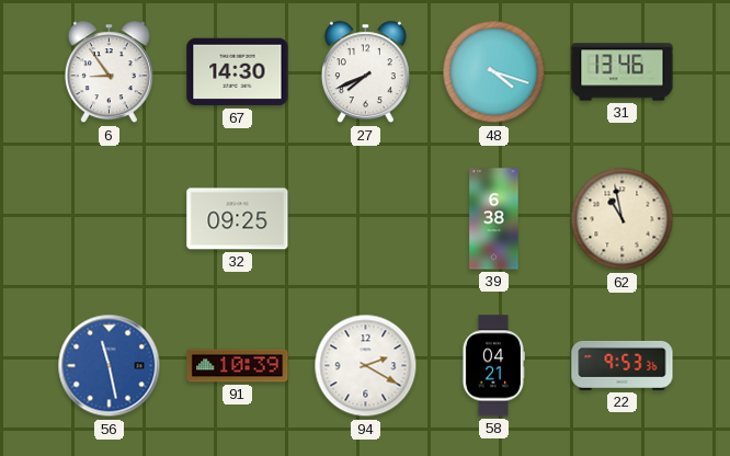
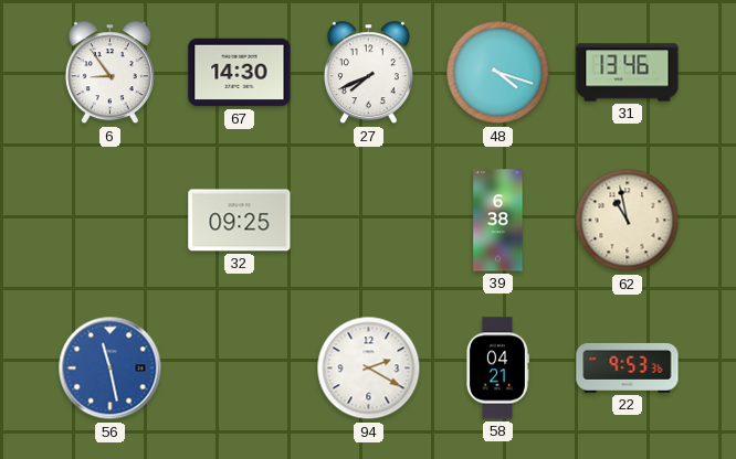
91: 10:39 -> none
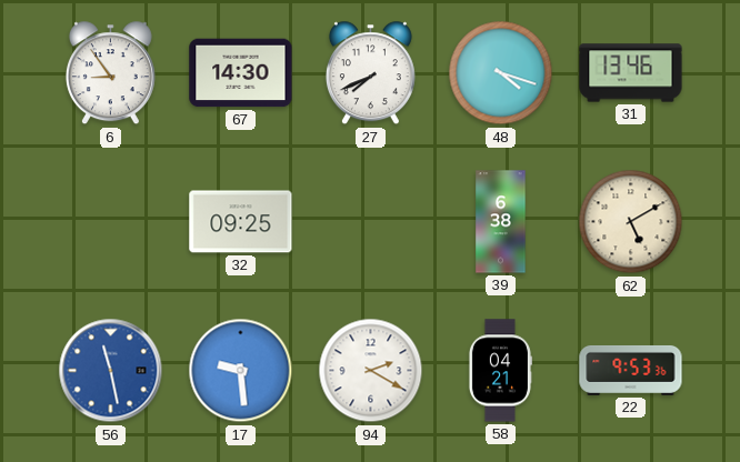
62: 10:58 -> 5:10
17: none -> 9:29
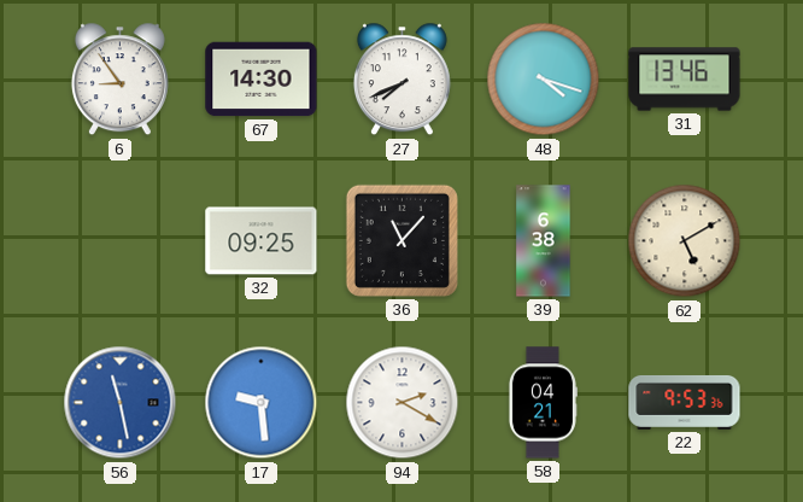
36: none -> 11:07
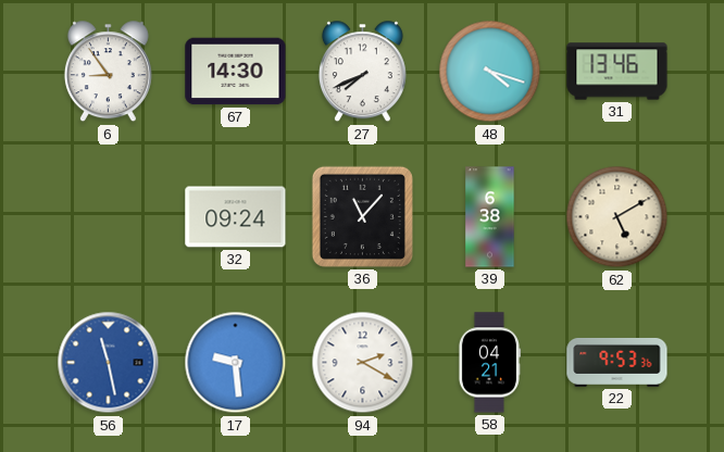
32: 09:25 -> 09:24
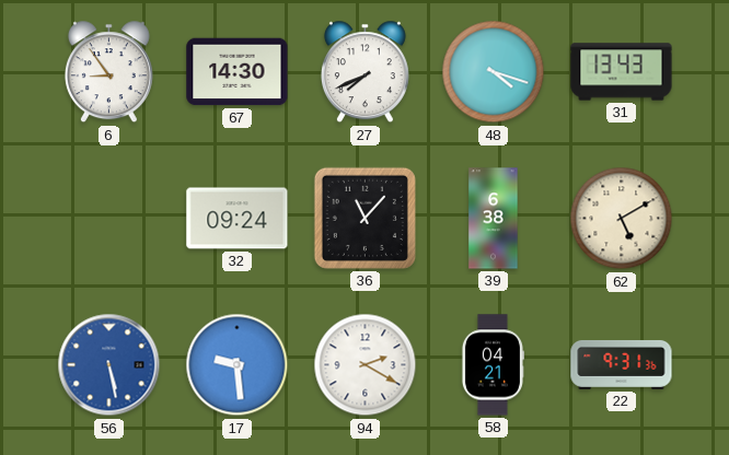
31: 13:46 -> 13:43
56: 11:28 -> 5:28
22: 9:53 -> 9:31
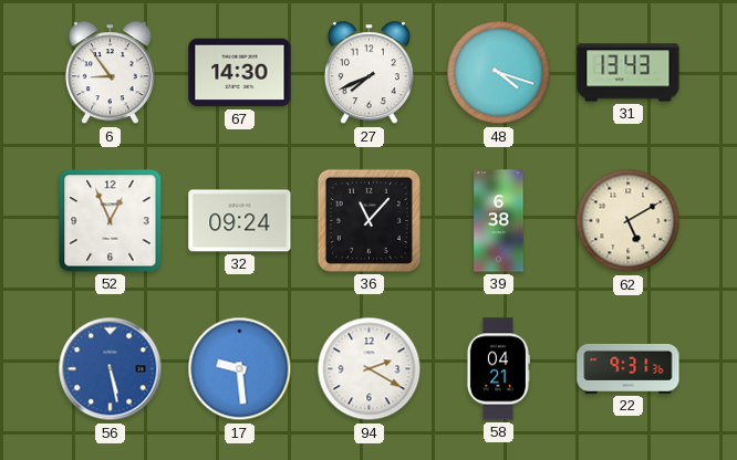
52: none -> 12:56
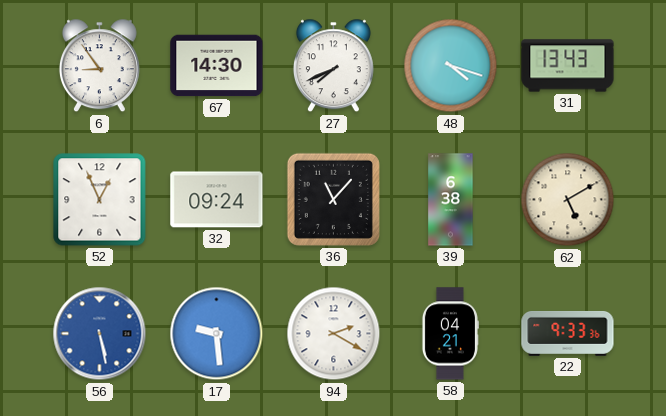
22: 9:31 -> 9:33
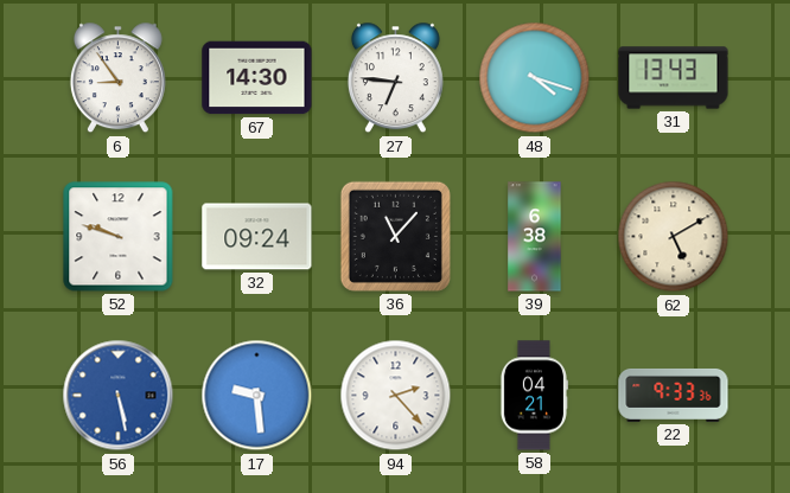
27: 7:41 -> 6:46
52: 12:56 -> 9:48
94: 2:20 -> 2:23
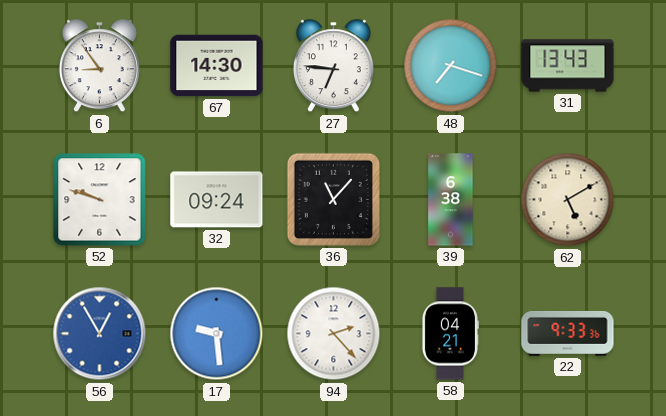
48: 4:18 -> 7:18
56: 5:28 -> 12:55
